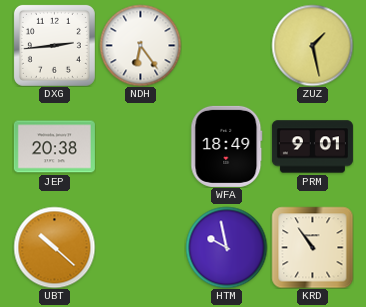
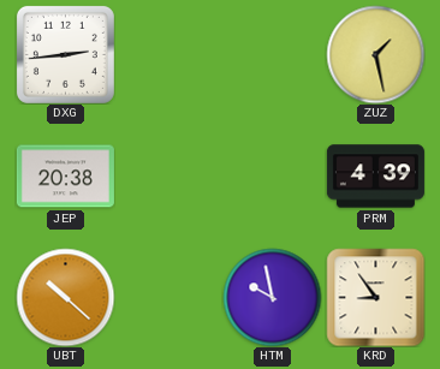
NDH: 6:24 -> none
WFA: 18:49 -> none
PRM: 9:01 -> 4:39
KRD: 10:54 -> 8:54
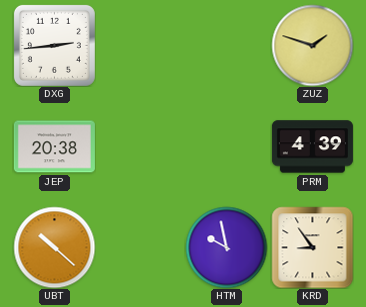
ZUZ: 1:28 -> 1:48
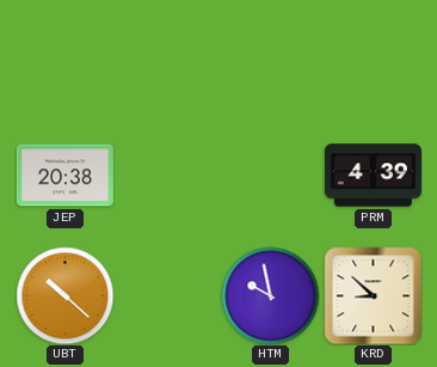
DXG: 2:44 -> none
ZUZ: 1:48 -> none
KRD: 8:54 -> 8:52
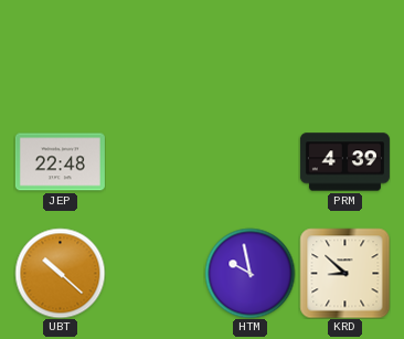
JEP: 20:38 -> 22:48
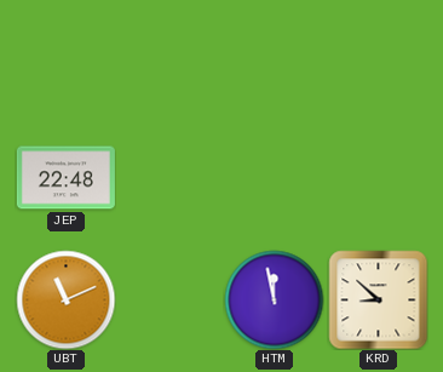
PRM: 4:39 -> none
UBT: 10:22 -> 11:11
HTM: 9:58 -> 11:58
